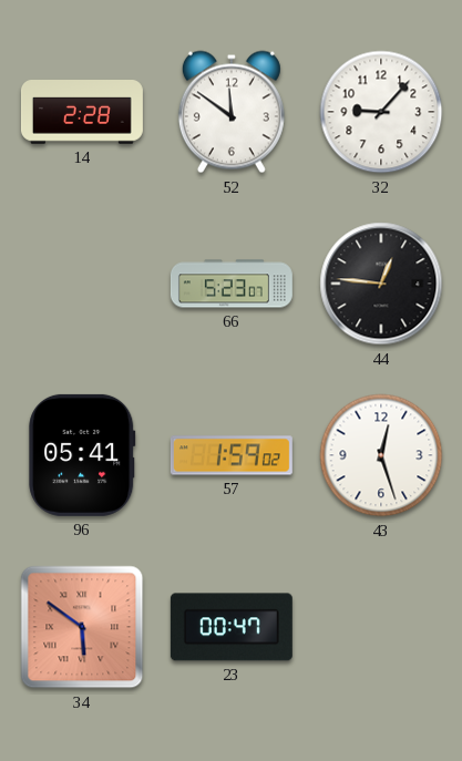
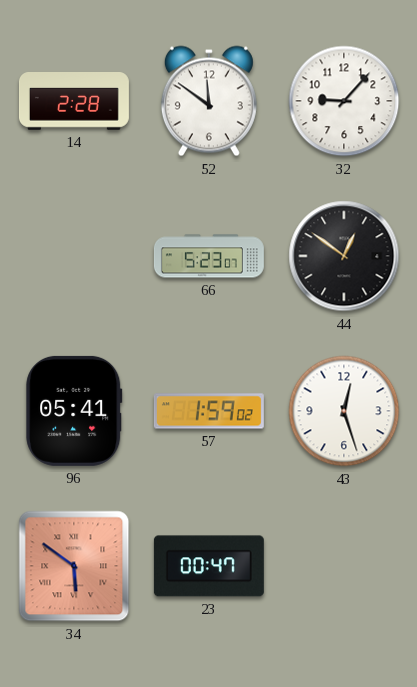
44: 12:46 -> 12:51
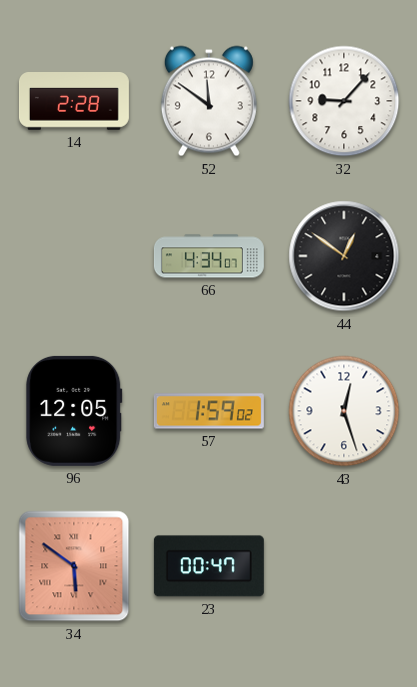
66: 5:23 -> 4:34
96: 05:41 -> 12:05
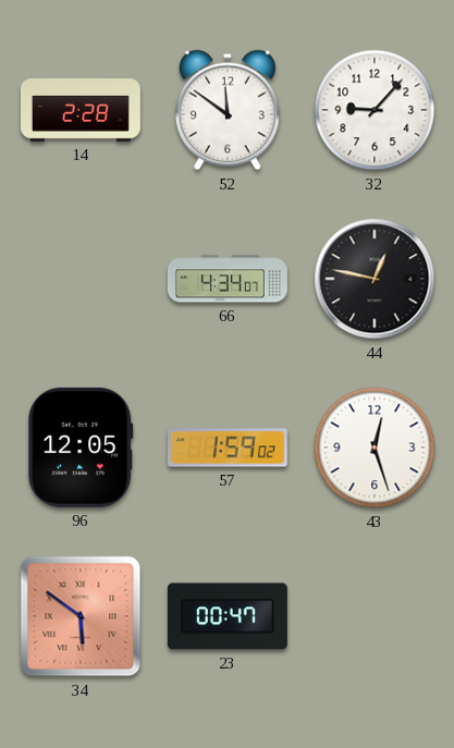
44: 12:51 -> 12:47
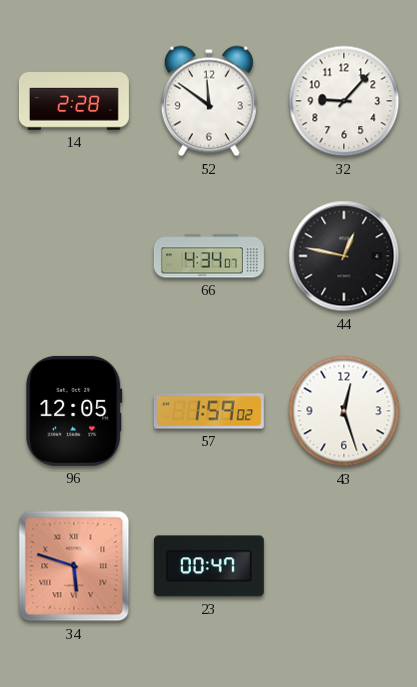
34: 5:51 -> 5:48
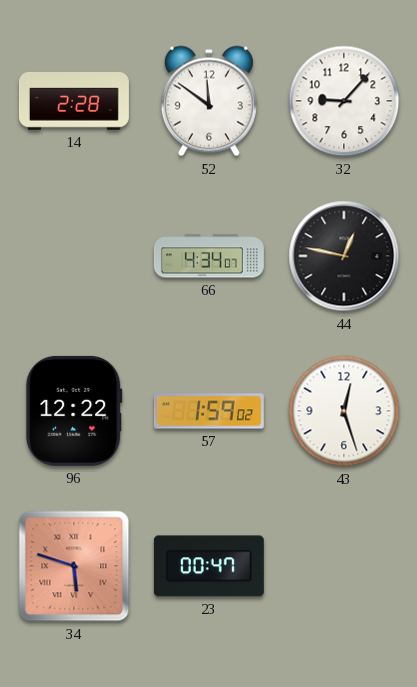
96: 12:05 -> 12:22
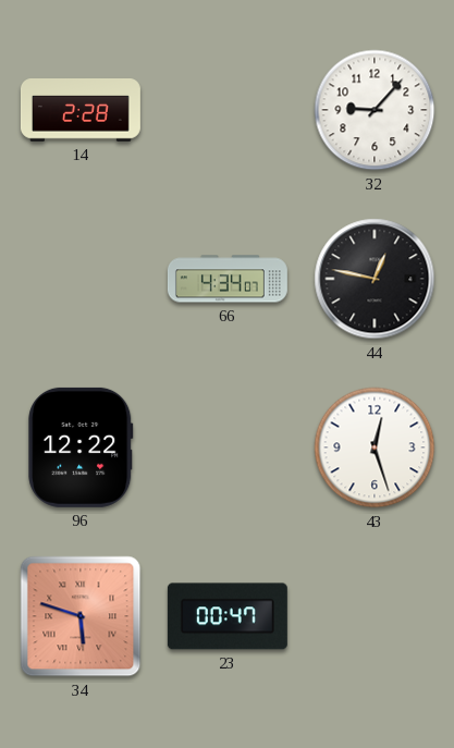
52: 11:51 -> none
57: 1:59 -> none
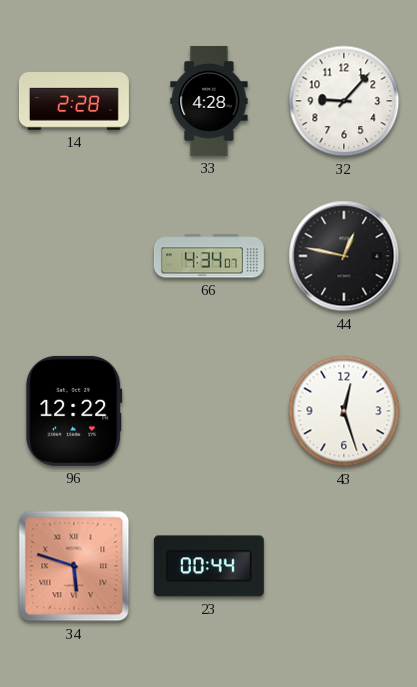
33: none -> 4:28
23: 00:47 -> 00:44
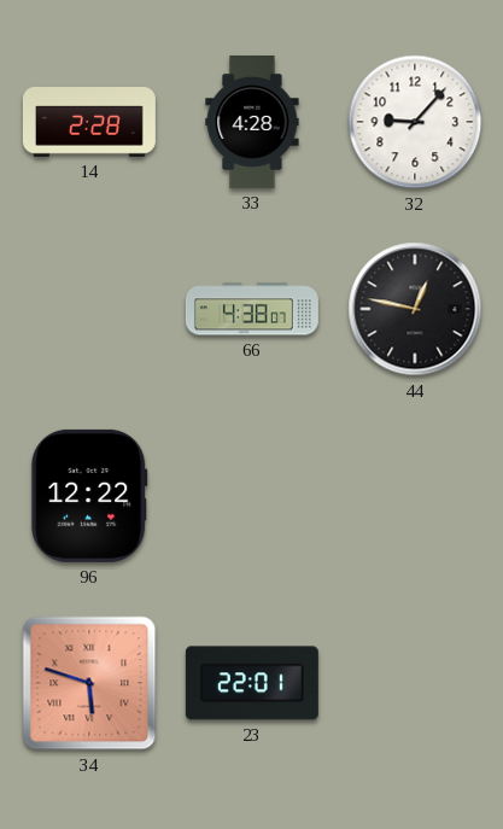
66: 4:34 -> 4:38
43: 12:27 -> none
23: 00:44 -> 22:01
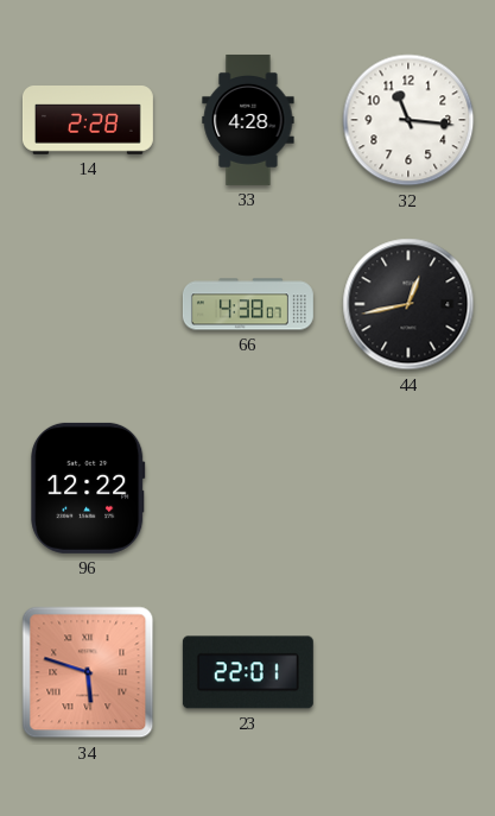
32: 9:07 -> 11:16
44: 12:47 -> 12:43
